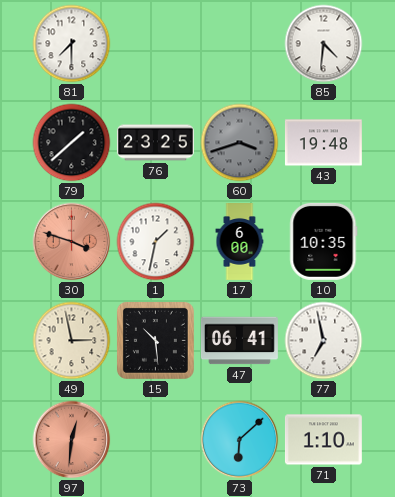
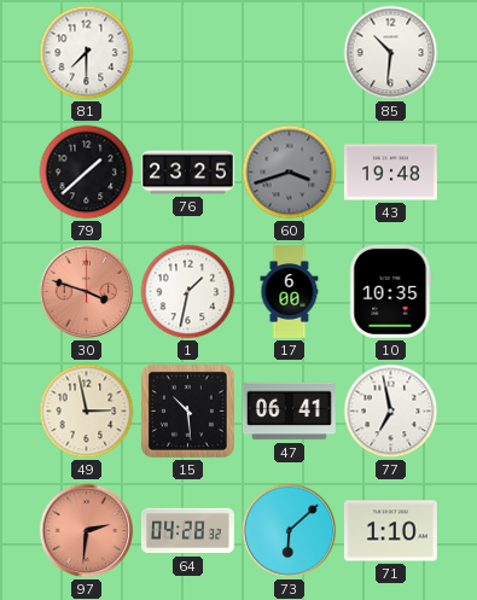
85: 4:31 -> 10:31
97: 12:31 -> 2:31
64: none -> 04:28
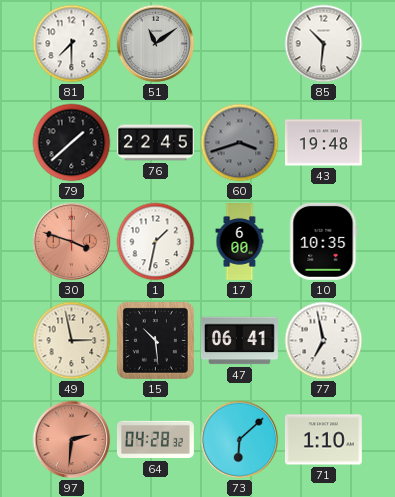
51: none -> 11:09
76: 23:25 -> 22:45
